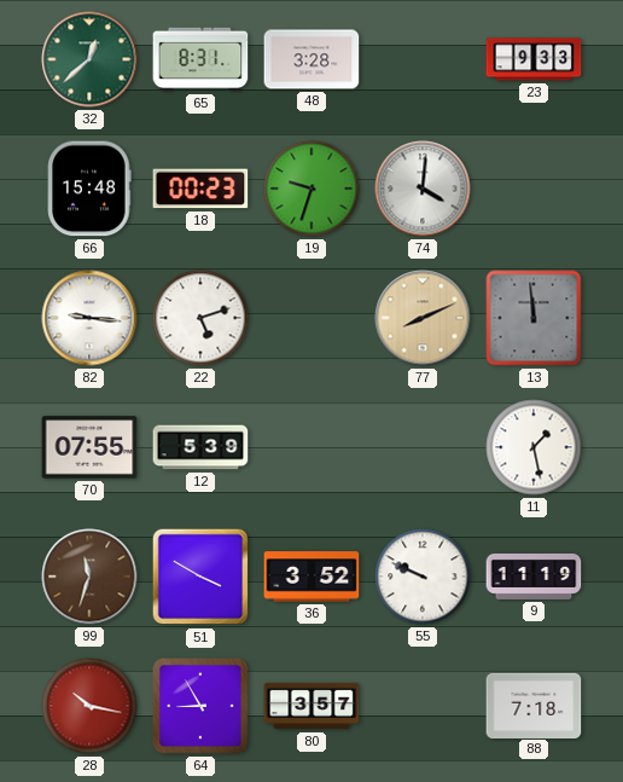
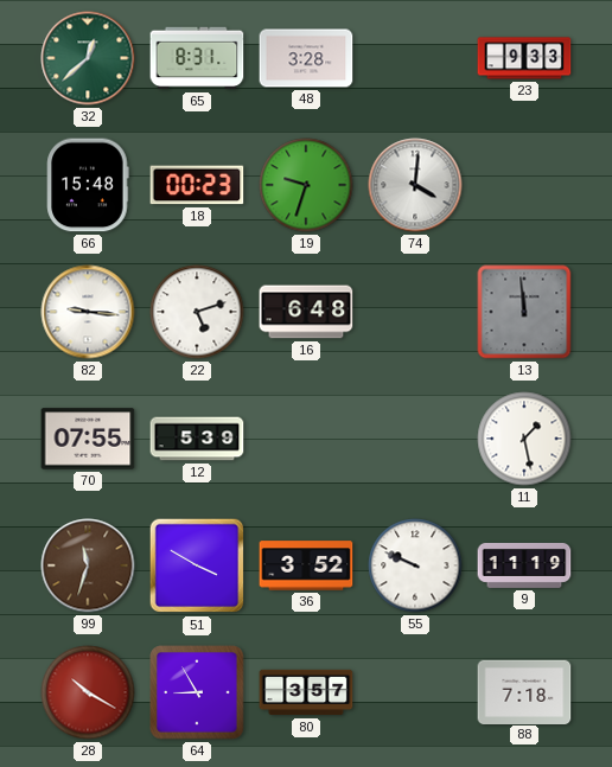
16: none -> 6:48
77: 8:11 -> none
28: 10:17 -> 10:20
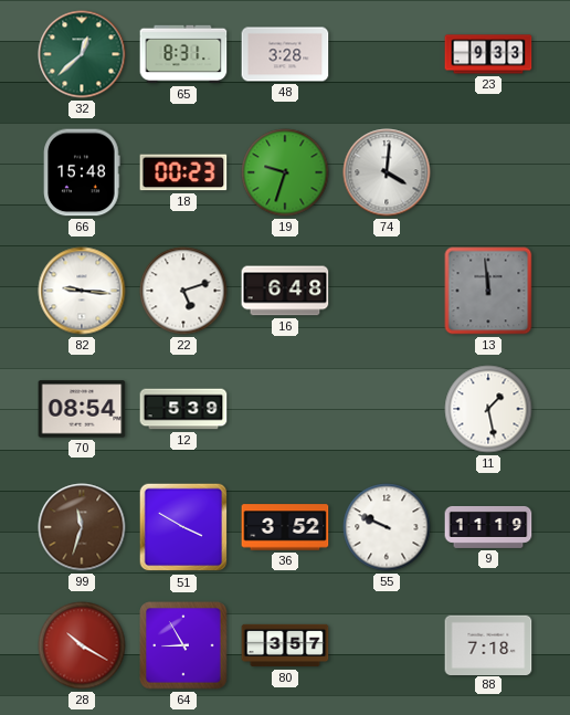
70: 07:55 -> 08:54
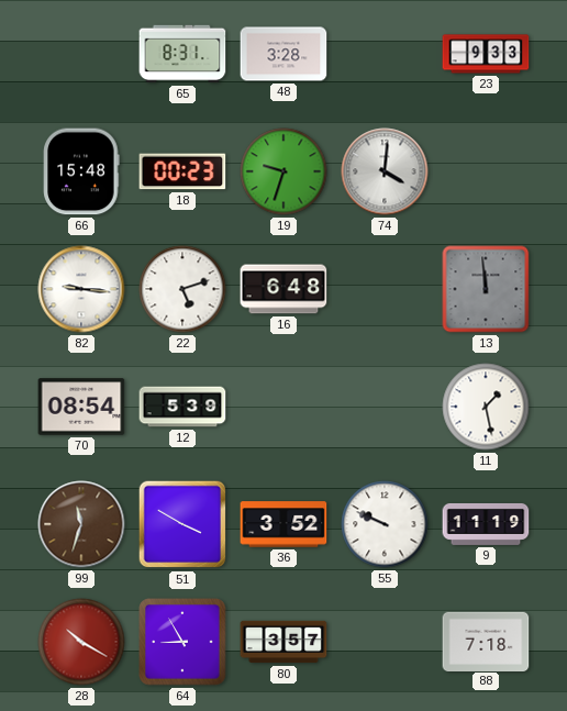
32: 12:38 -> none
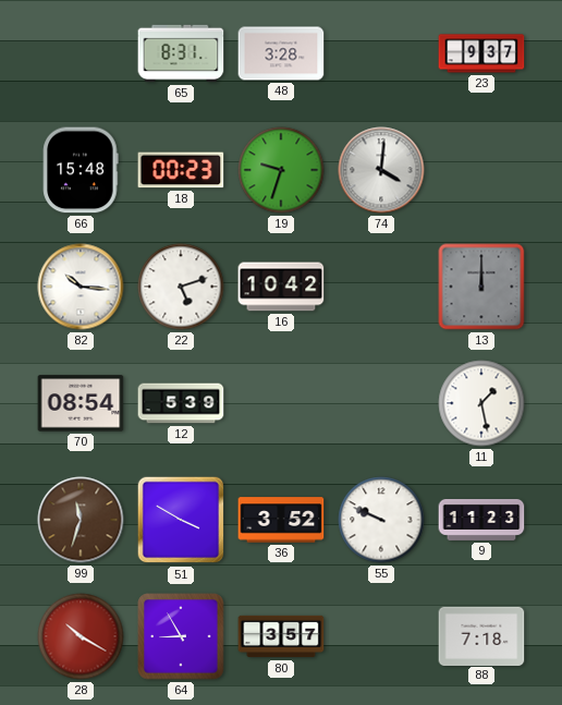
23: 9:33 -> 9:37
82: 9:16 -> 10:16
16: 6:48 -> 10:42
13: 11:59 -> 12:00
9: 11:19 -> 11:23
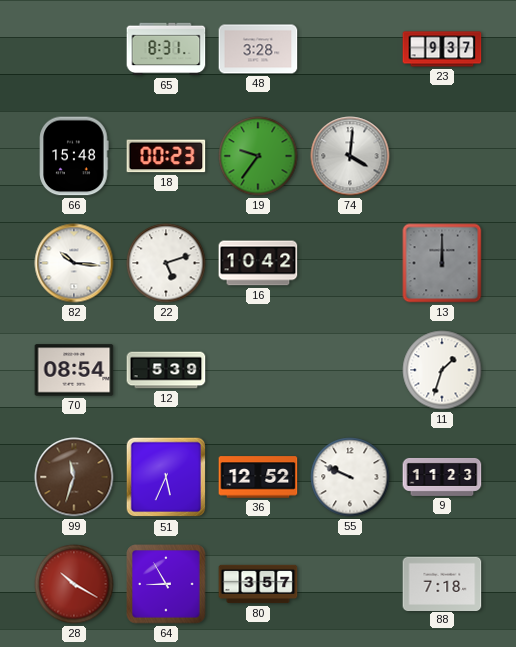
19: 9:33 -> 9:36
11: 1:28 -> 1:33
51: 3:50 -> 5:34
36: 3:52 -> 12:52
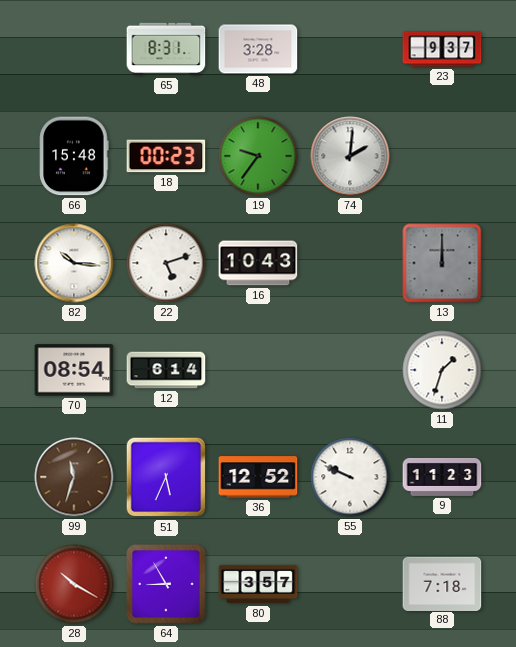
74: 4:01 -> 2:01
16: 10:42 -> 10:43
12: 5:39 -> 6:14
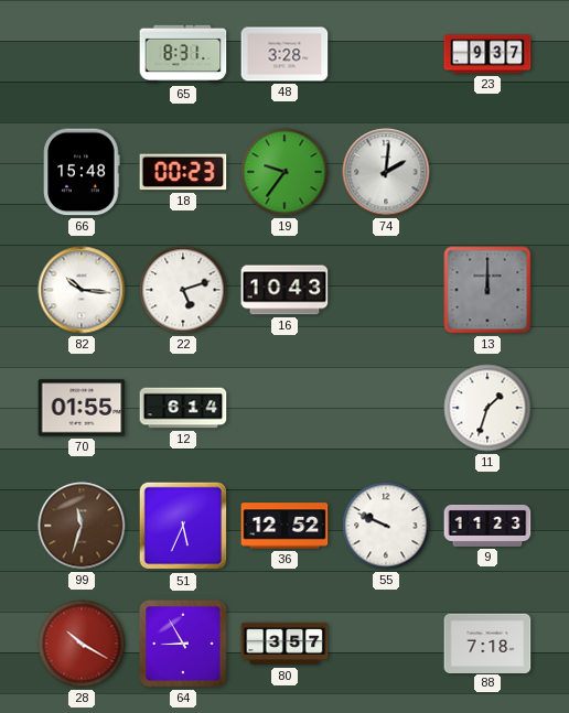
70: 08:54 -> 01:55
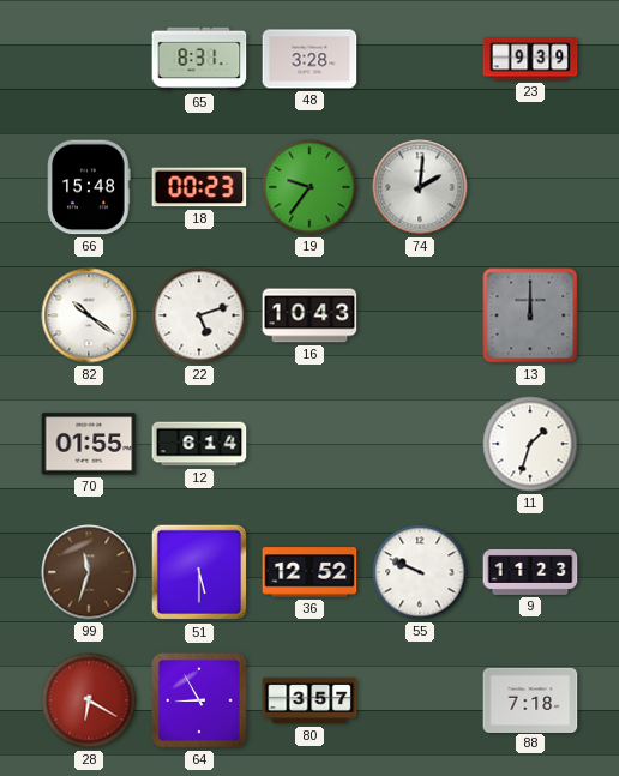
23: 9:37 -> 9:39
82: 10:16 -> 10:21
51: 5:34 -> 5:30
28: 10:20 -> 6:20
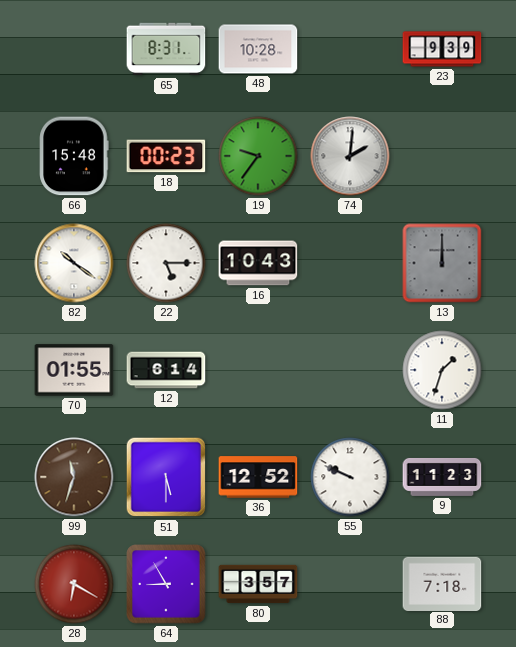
48: 3:28 -> 10:28
22: 5:12 -> 5:15
